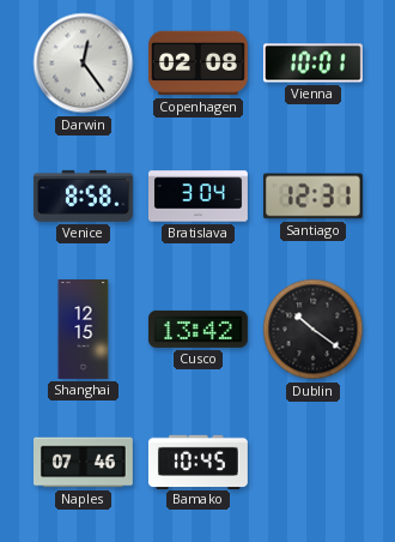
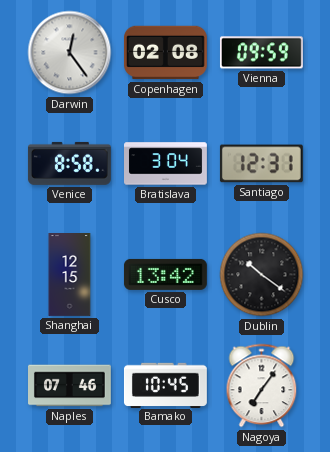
Vienna: 10:01 -> 09:59
Nagoya: none -> 7:06
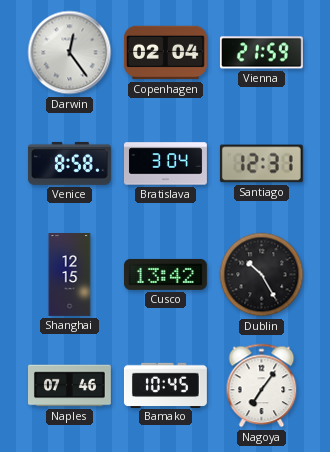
Copenhagen: 02:08 -> 02:04
Vienna: 09:59 -> 21:59
Dublin: 10:21 -> 10:25
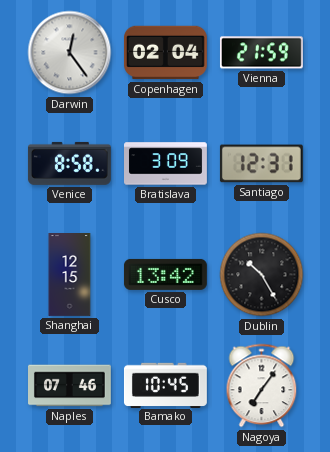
Bratislava: 3:04 -> 3:09
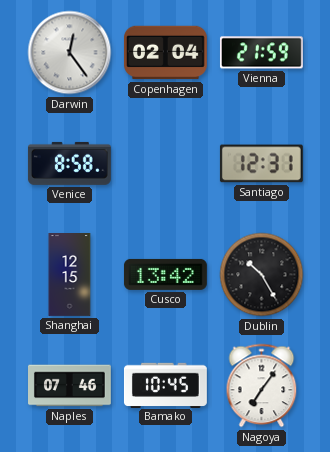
Bratislava: 3:09 -> none
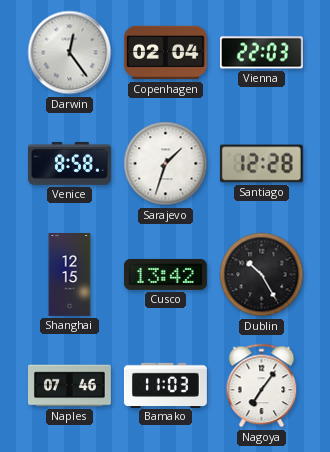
Vienna: 21:59 -> 22:03
Sarajevo: none -> 1:33
Santiago: 12:31 -> 12:28
Bamako: 10:45 -> 11:03
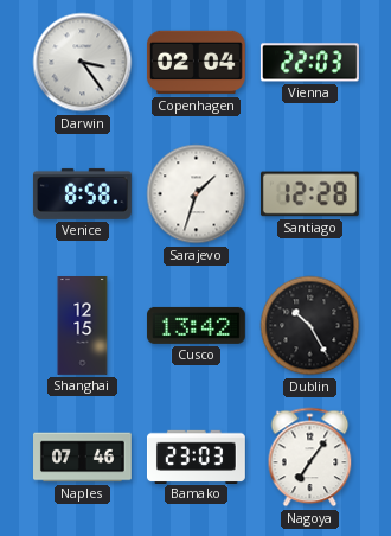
Darwin: 12:24 -> 3:24
Bamako: 11:03 -> 23:03
